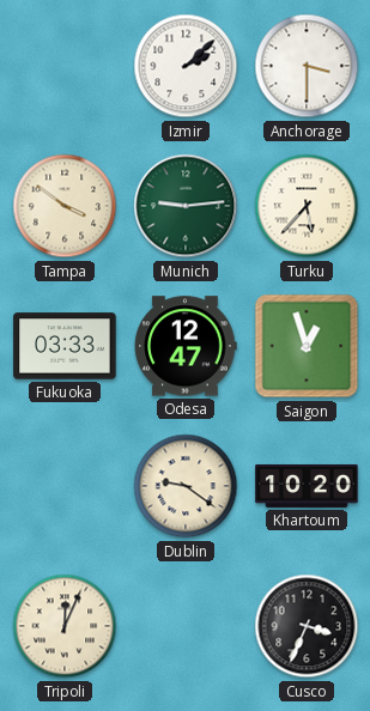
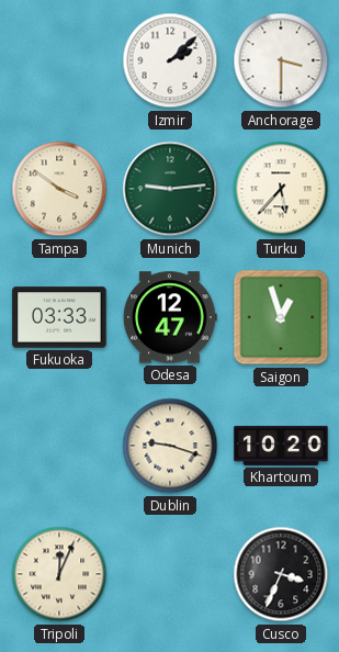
Dublin: 9:21 -> 9:18
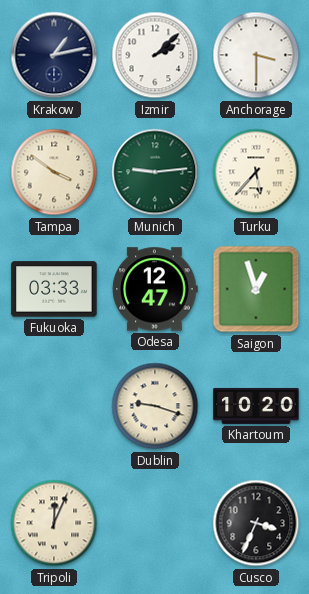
Krakow: none -> 1:13
